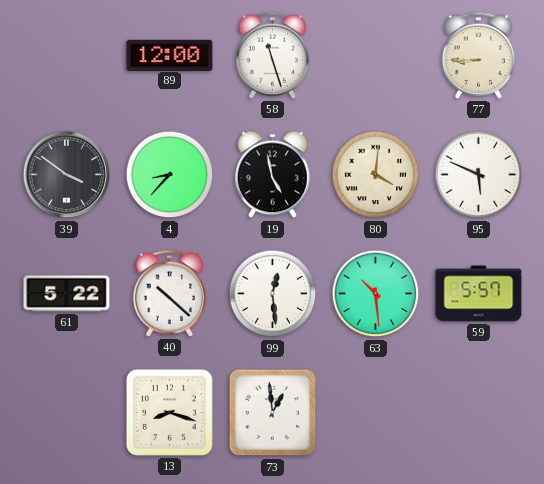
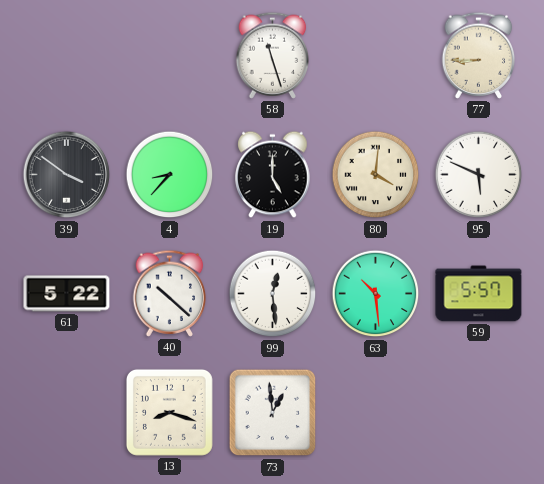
89: 12:00 -> none
19: 4:58 -> 5:00
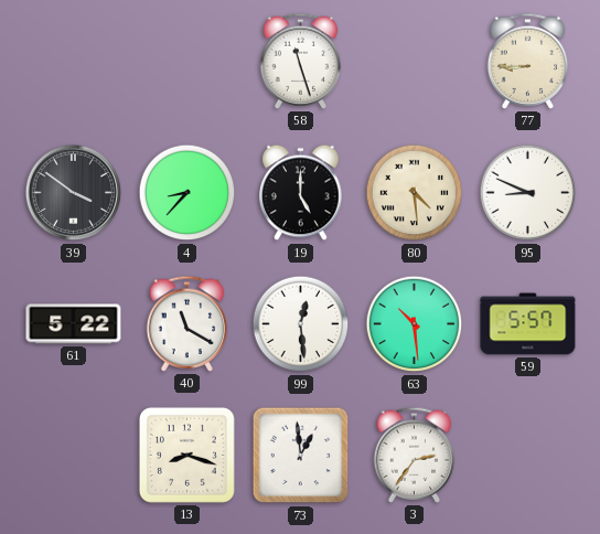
80: 4:01 -> 4:29
95: 5:49 -> 8:49
40: 10:22 -> 11:20
3: none -> 2:36
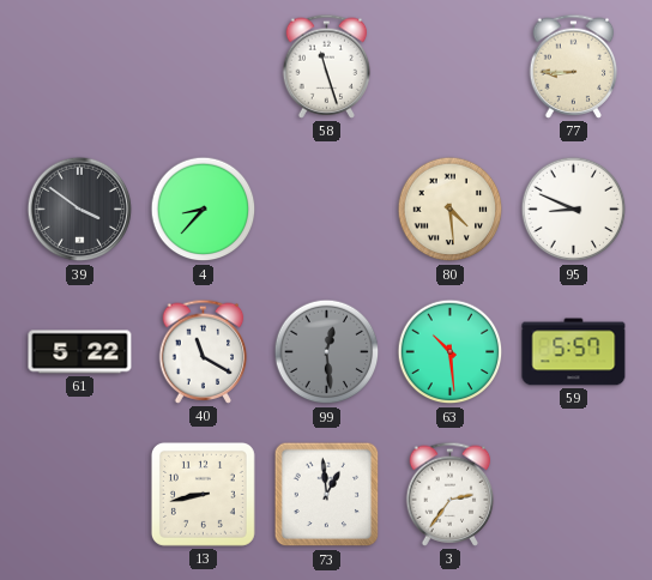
19: 5:00 -> none
99 dial: white -> grey
13: 8:18 -> 8:43
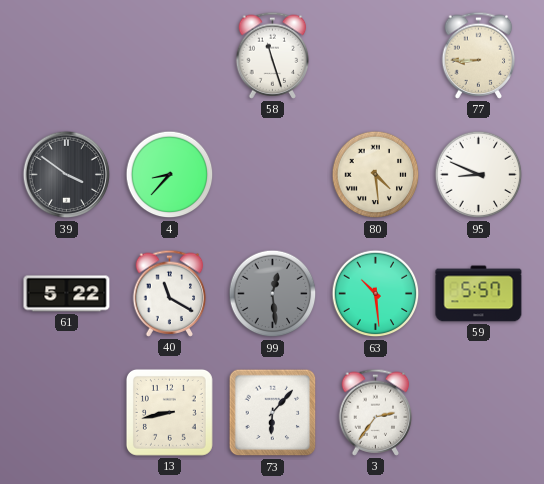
73: 12:59 -> 6:07
